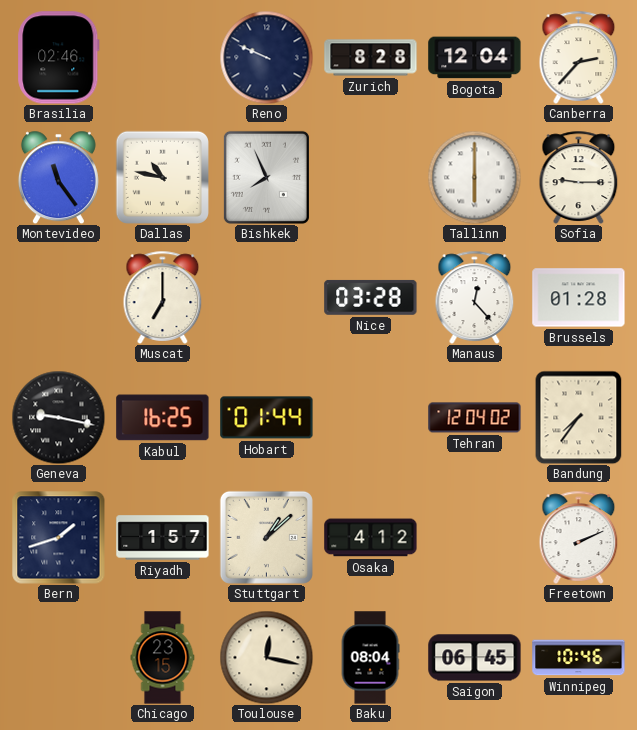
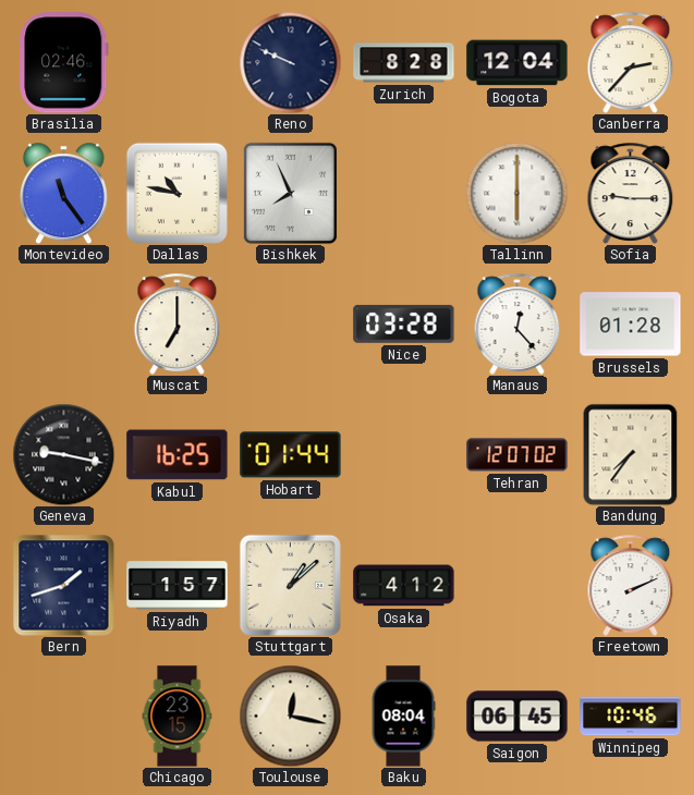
Tehran: 12:04 -> 12:07
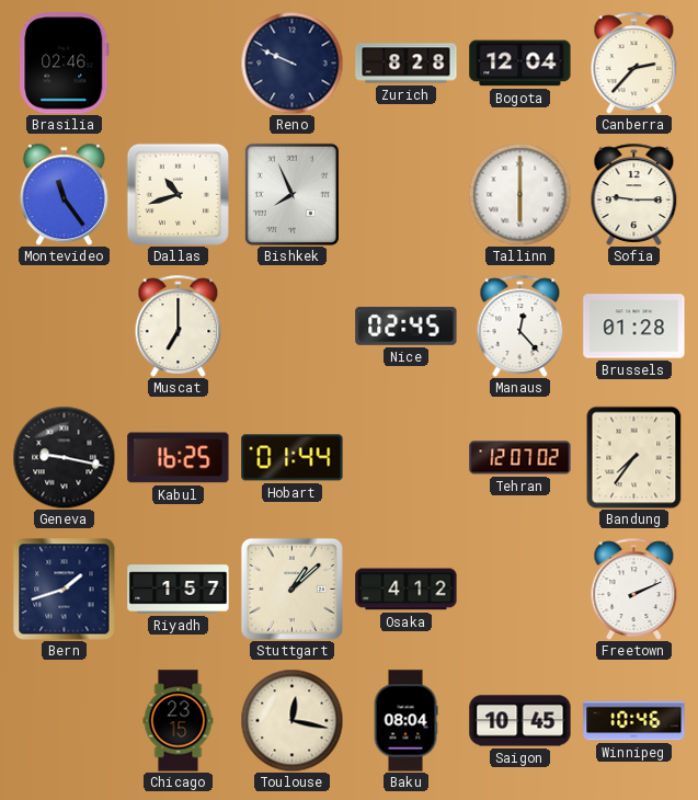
Dallas: 10:47 -> 10:42
Nice: 03:28 -> 02:45
Saigon: 06:45 -> 10:45
